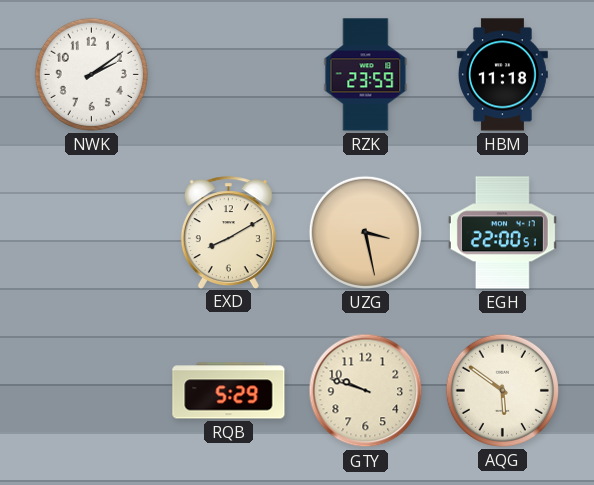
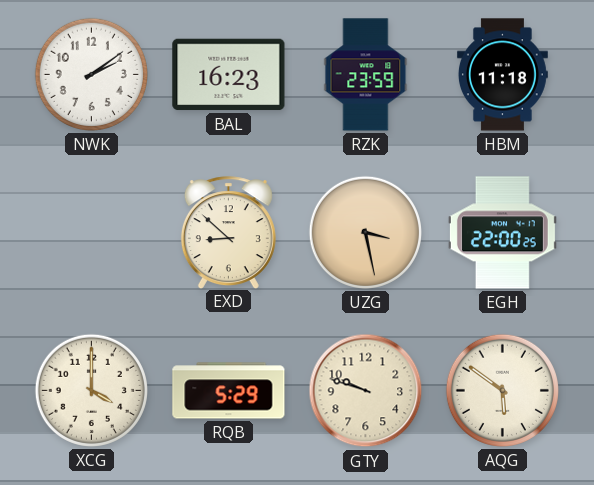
BAL: none -> 16:23
EXD: 8:10 -> 8:52
EGH: 22:00:51 -> 22:00:25
XCG: none -> 4:00
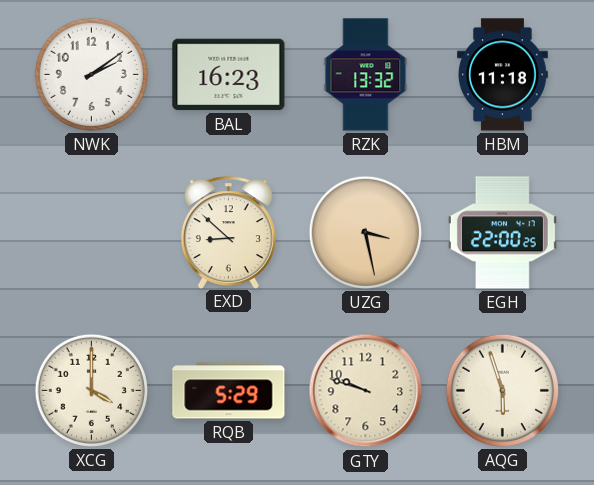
RZK: 23:59 -> 13:32
AQG: 5:51 -> 5:57
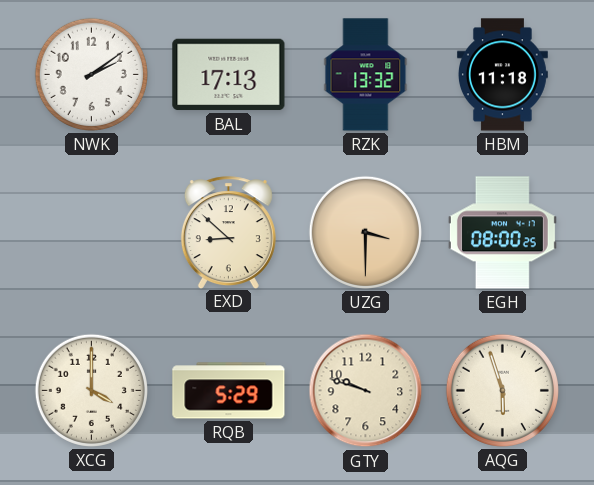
BAL: 16:23 -> 17:13
UZG: 3:28 -> 3:30
EGH: 22:00 -> 08:00
